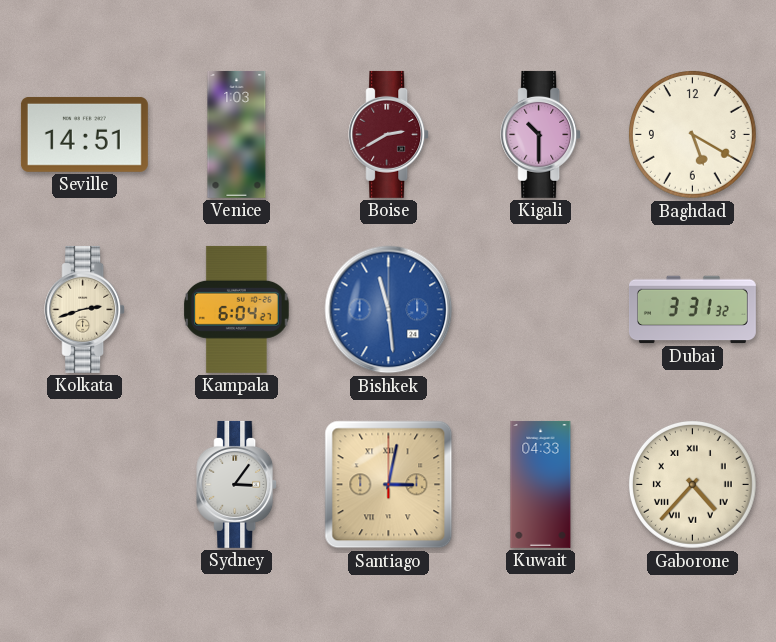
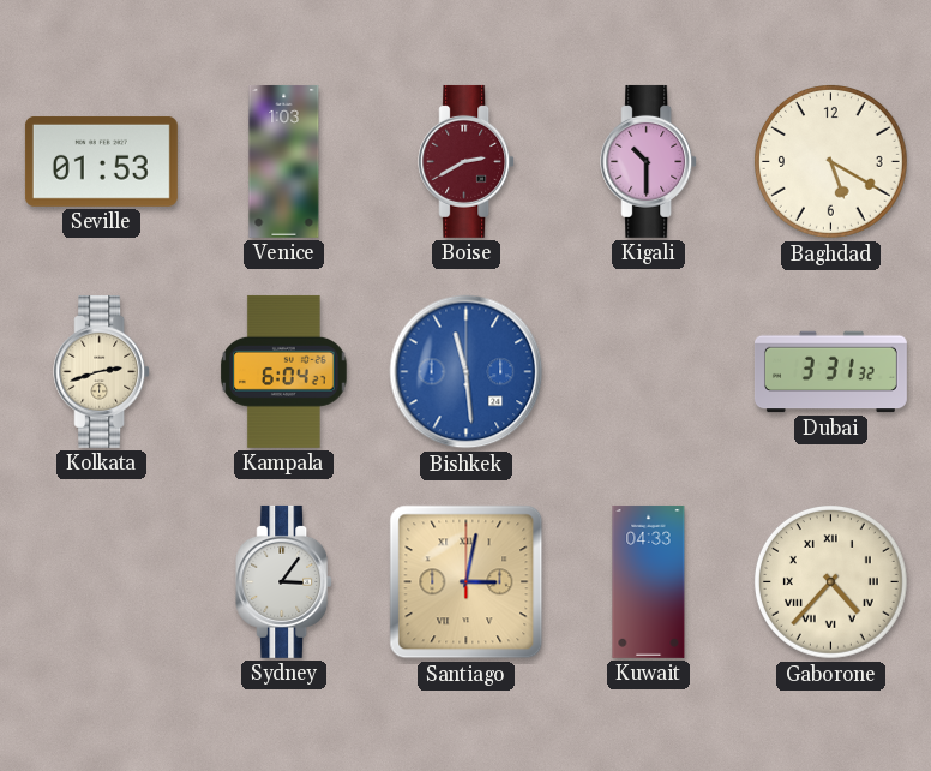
Seville: 14:51 -> 01:53
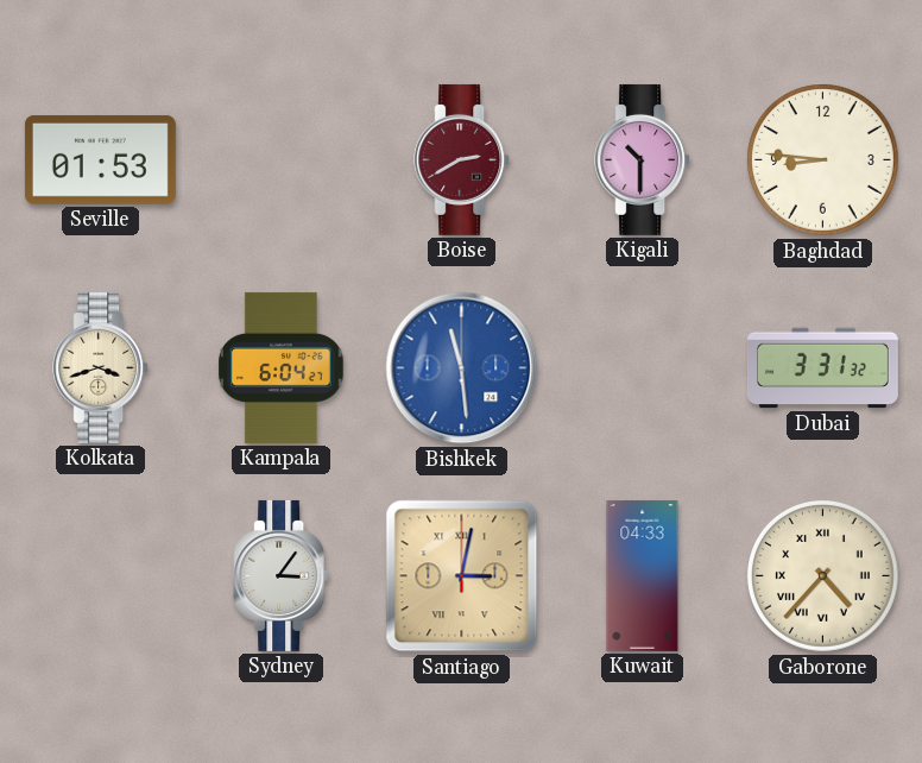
Venice: 1:03 -> none
Baghdad: 5:20 -> 8:46
Kolkata: 2:42 -> 3:42
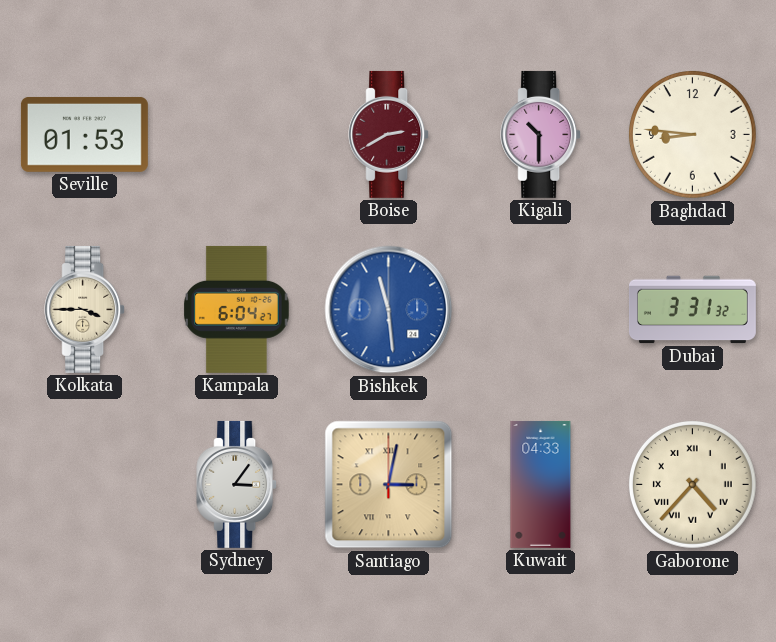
Kolkata: 3:42 -> 3:45
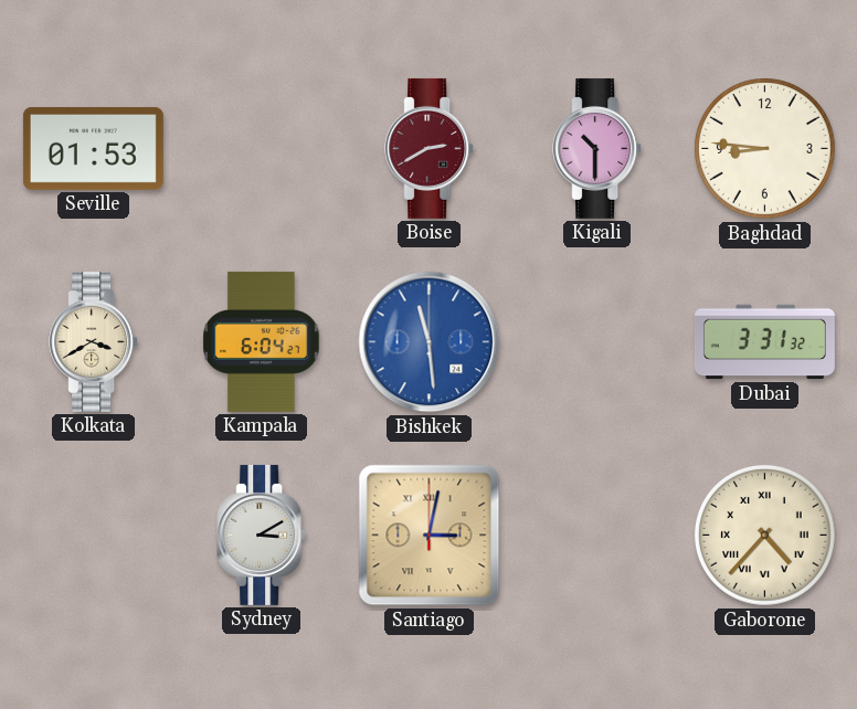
Kolkata: 3:45 -> 3:40
Sydney: 3:06 -> 3:10
Kuwait: 04:33 -> none
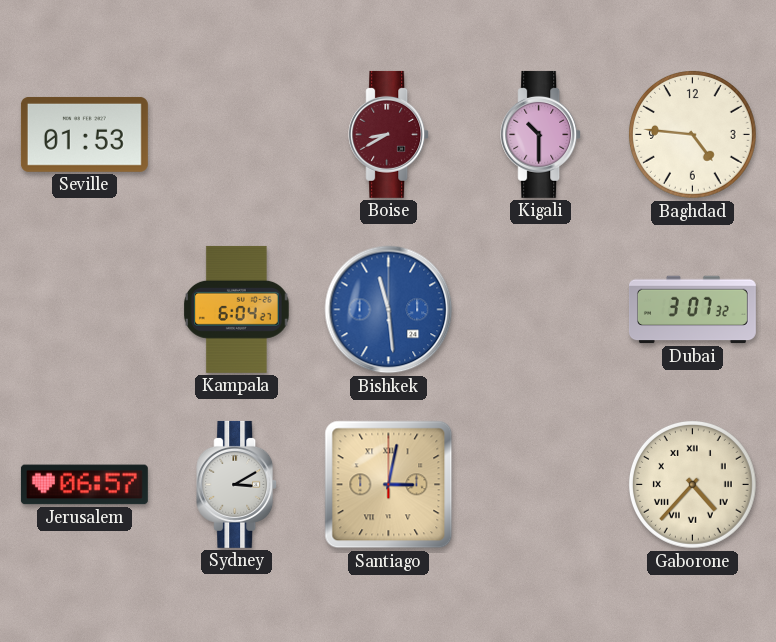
Boise: 2:40 -> 8:40
Baghdad: 8:46 -> 4:46
Kolkata: 3:40 -> none
Dubai: 3:31 -> 3:07
Jerusalem: none -> 06:57
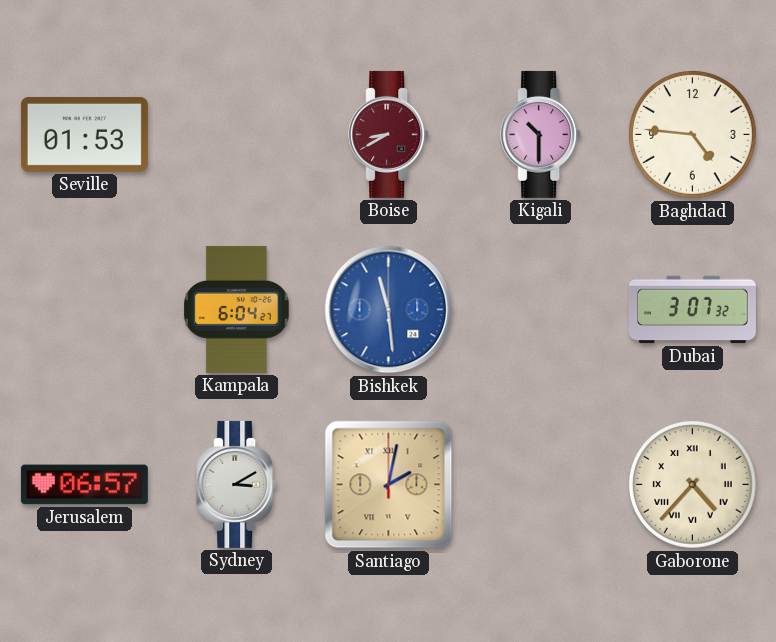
Santiago: 3:02 -> 2:02
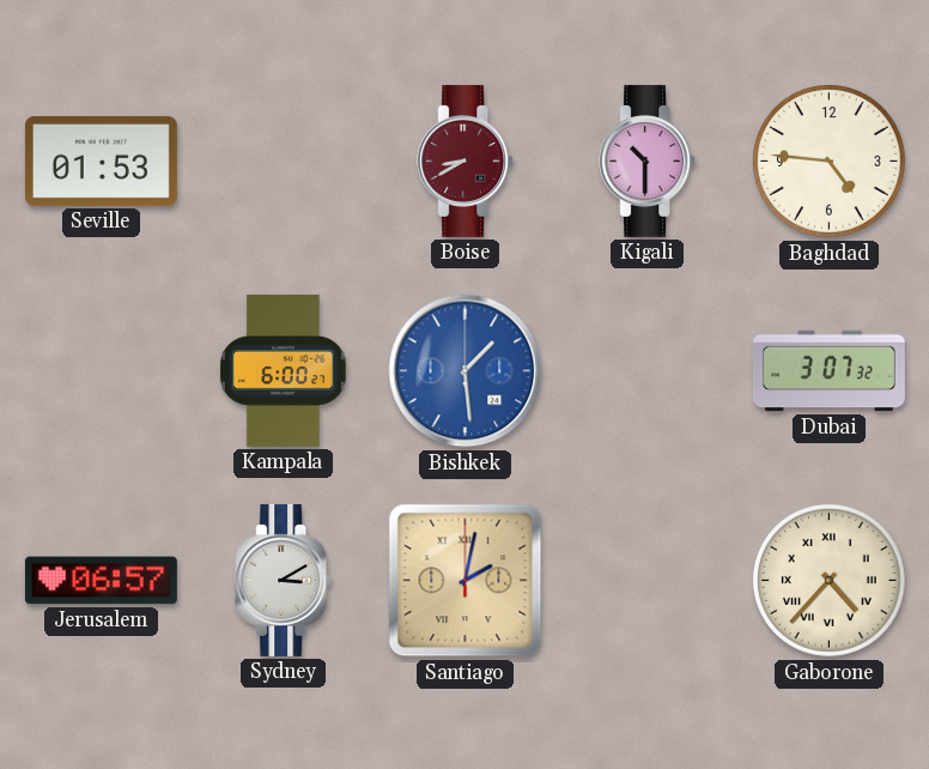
Kampala: 6:04 -> 6:00
Bishkek: 11:29 -> 1:29
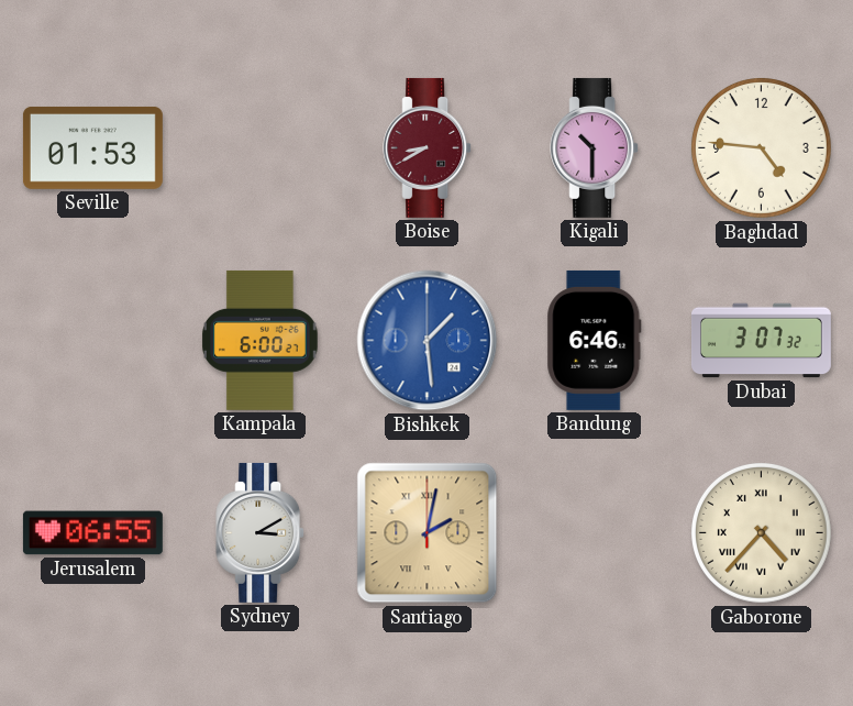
Bandung: none -> 6:46
Jerusalem: 06:57 -> 06:55
